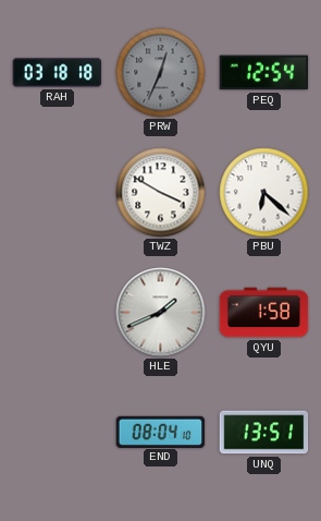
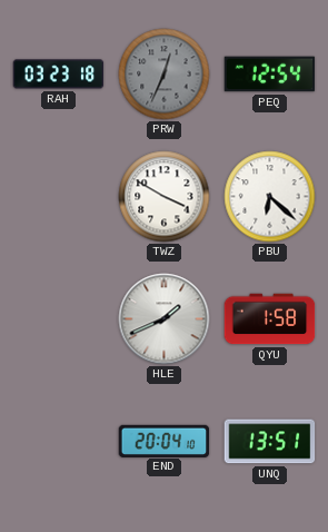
RAH: 03:18 -> 03:23
END: 08:04 -> 20:04
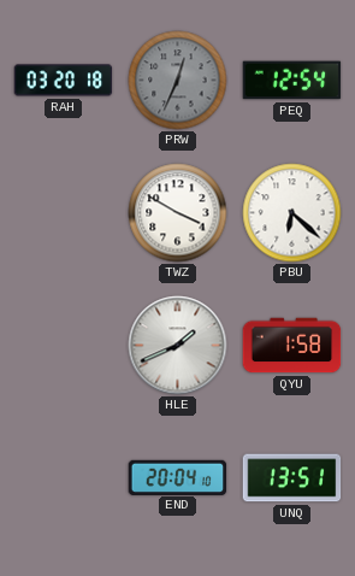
RAH: 03:23 -> 03:20
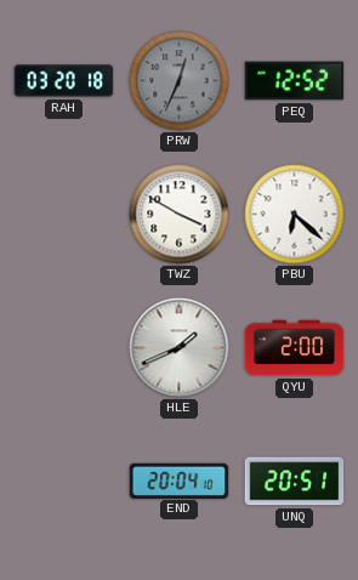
PEQ: 12:54 -> 12:52
QYU: 1:58 -> 2:00
UNQ: 13:51 -> 20:51
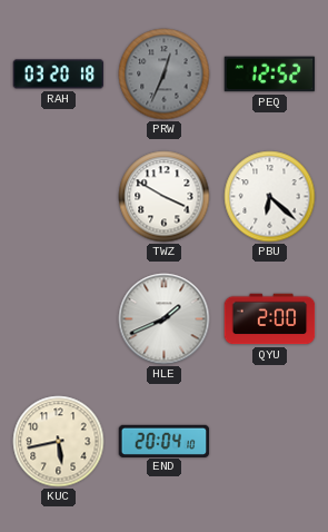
KUC: none -> 5:43
UNQ: 20:51 -> none
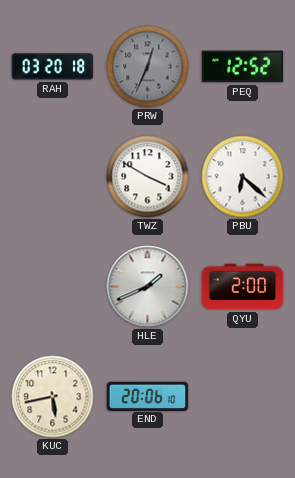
END: 20:04 -> 20:06
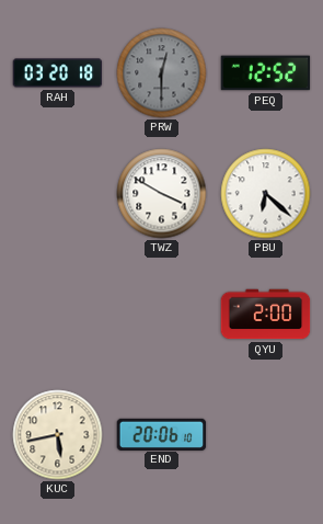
PRW: 12:34 -> 12:30
HLE: 1:41 -> none
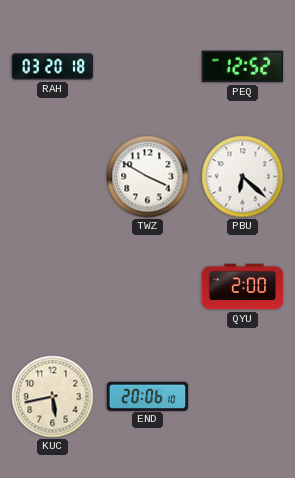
PRW: 12:30 -> none
